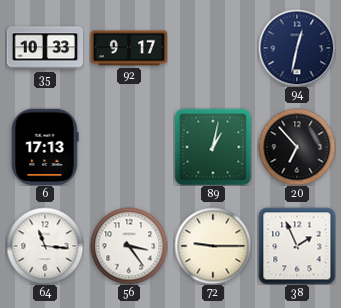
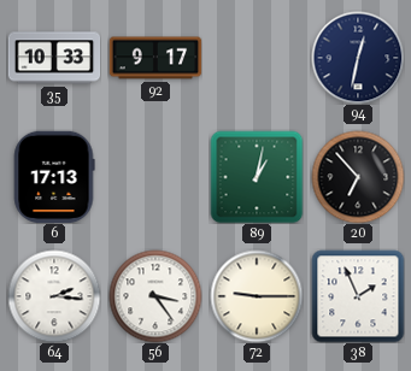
64: 11:16 -> 2:16
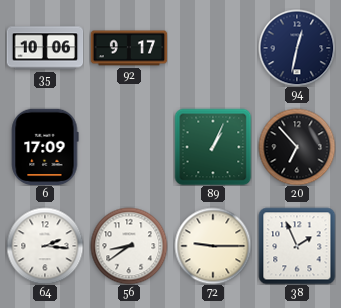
35: 10:33 -> 10:06
6: 17:13 -> 17:09
89: 1:02 -> 1:04
56: 3:24 -> 8:39
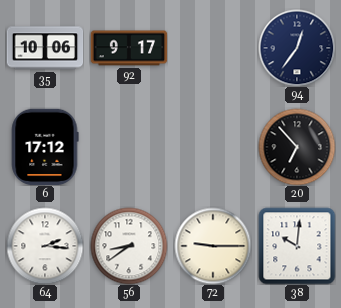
94: 12:32 -> 12:36
6: 17:09 -> 17:12
89: 1:04 -> none
38: 1:56 -> 10:01
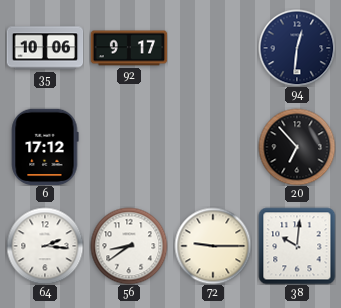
94: 12:36 -> 12:31
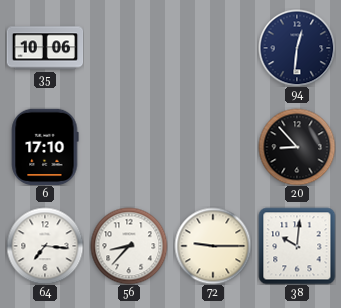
92: 9:17 -> none
6: 17:12 -> 17:10
20: 6:53 -> 8:53
64: 2:16 -> 7:16
56: 8:39 -> 8:37
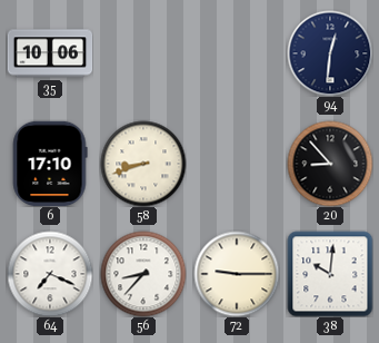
58: none -> 8:42
64: 7:16 -> 7:19
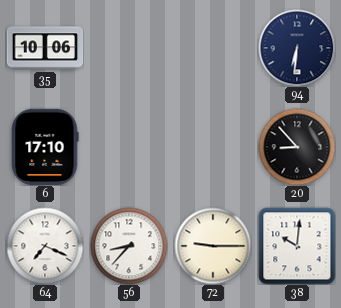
94: 12:31 -> 6:31
58: 8:42 -> none
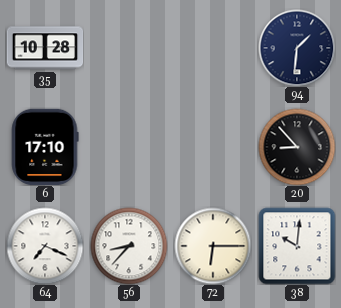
35: 10:06 -> 10:28
94: 6:31 -> 1:31
72: 9:15 -> 6:15
